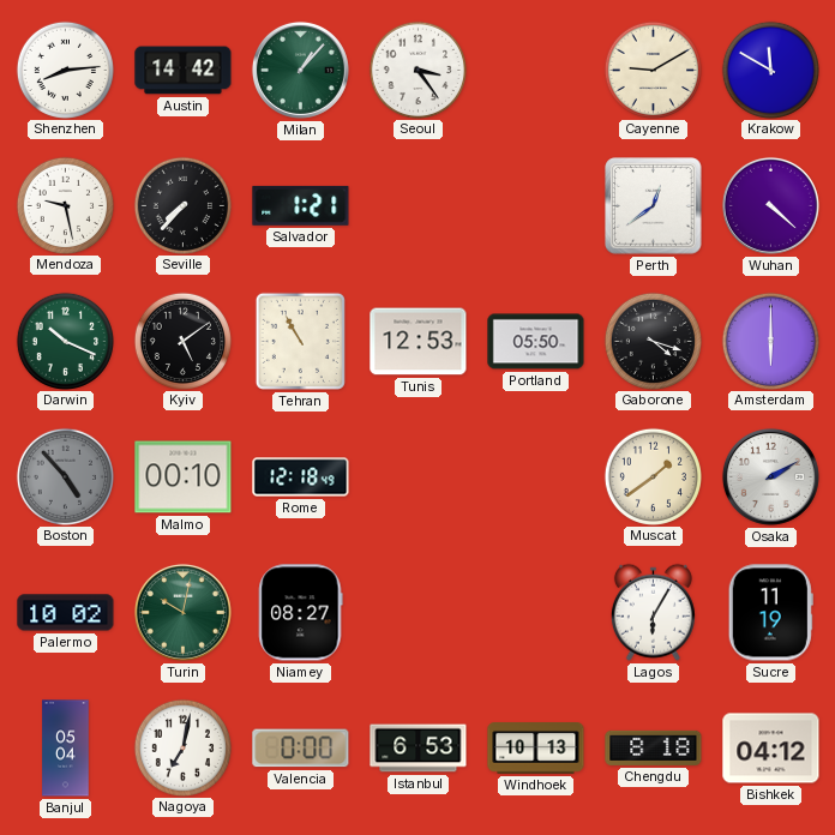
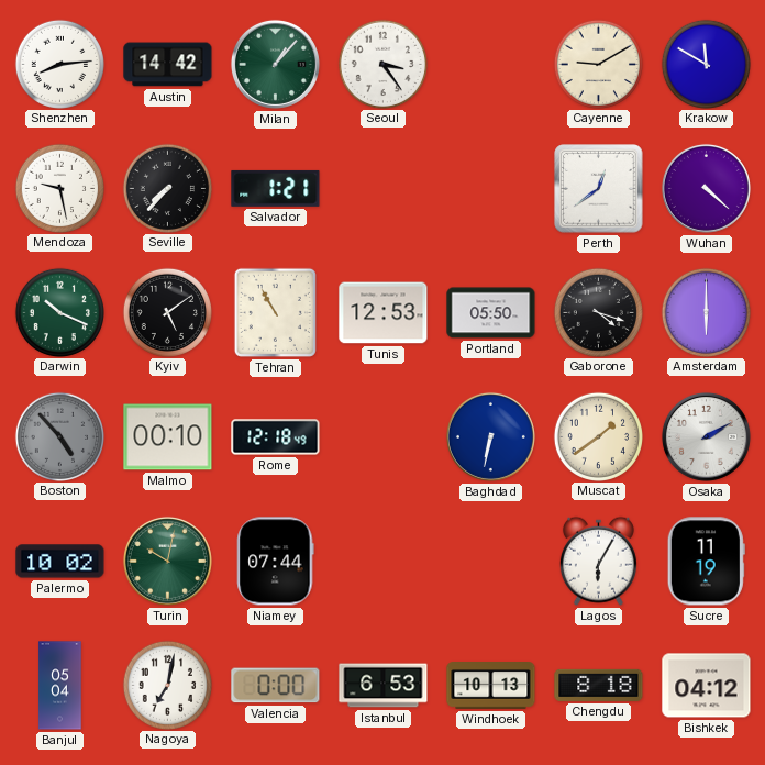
Baghdad: none -> 6:32
Niamey: 08:27 -> 07:44
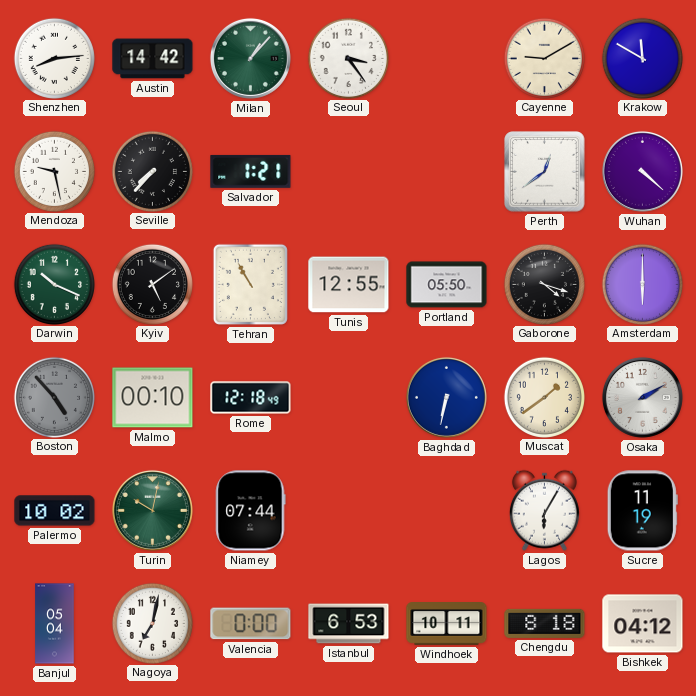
Tunis: 12:53 -> 12:55
Windhoek: 10:13 -> 10:11
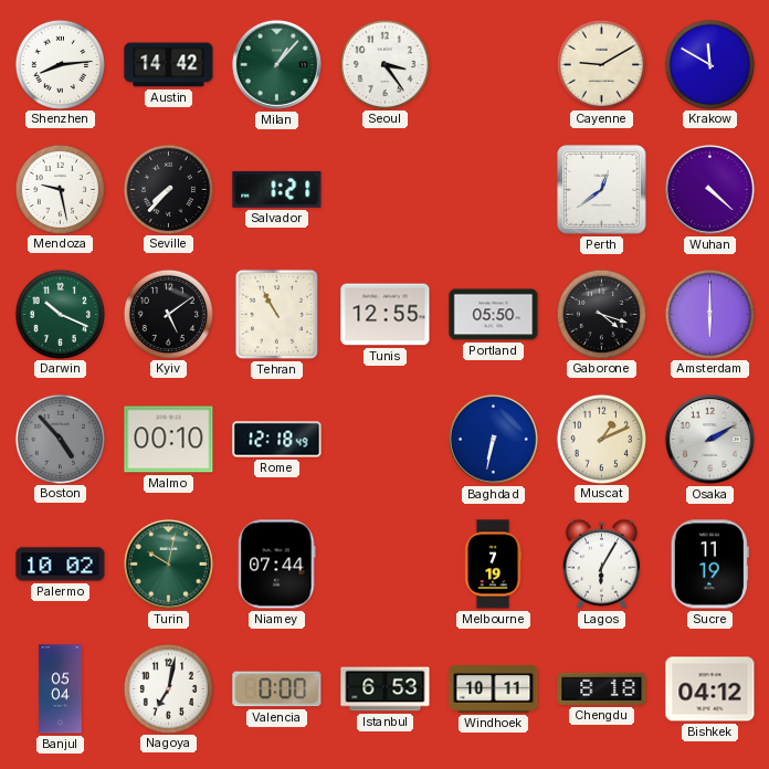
Muscat: 1:39 -> 1:11
Melbourne: none -> 7:19
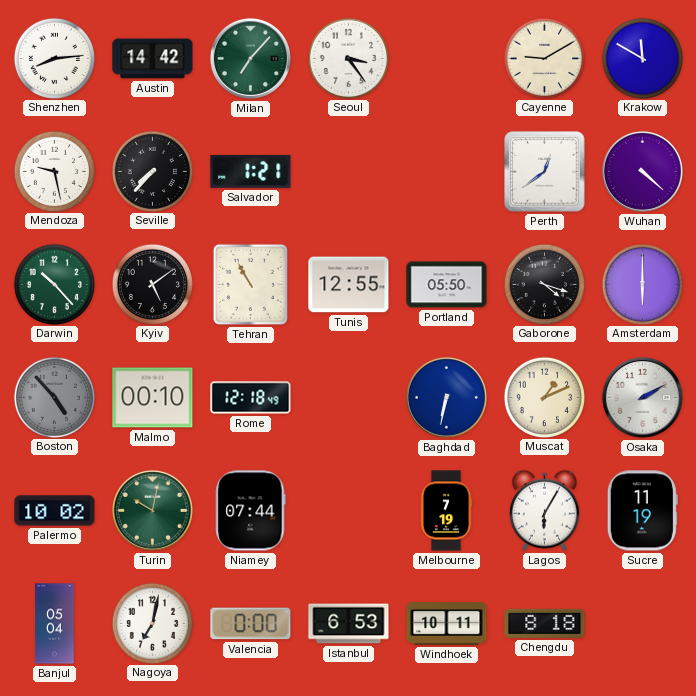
Milan: 1:07 -> 7:07
Darwin: 10:19 -> 10:23
Bishkek: 04:12 -> none
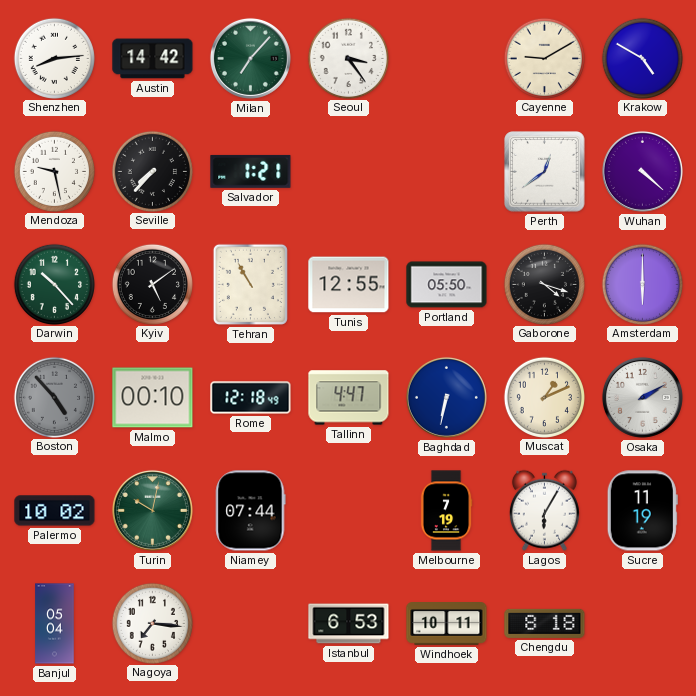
Krakow: 11:50 -> 4:50
Tallinn: none -> 4:47
Nagoya: 7:02 -> 7:16
Valencia: 0:00 -> none
